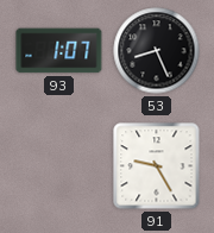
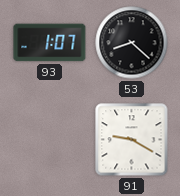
53: 8:26 -> 8:22
91: 9:25 -> 9:20
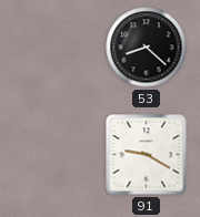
93: 1:07 -> none
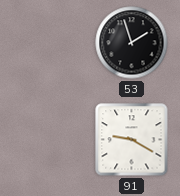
53: 8:22 -> 1:57
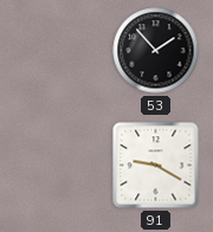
53: 1:57 -> 1:53
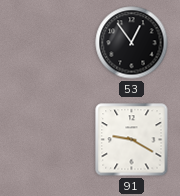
53: 1:53 -> 12:54
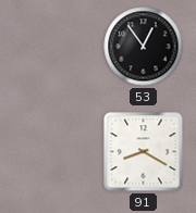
91: 9:20 -> 8:20
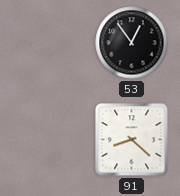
91: 8:20 -> 8:22
